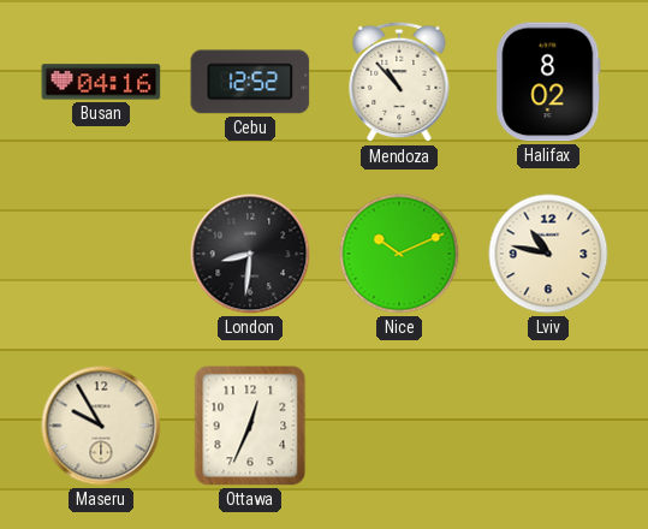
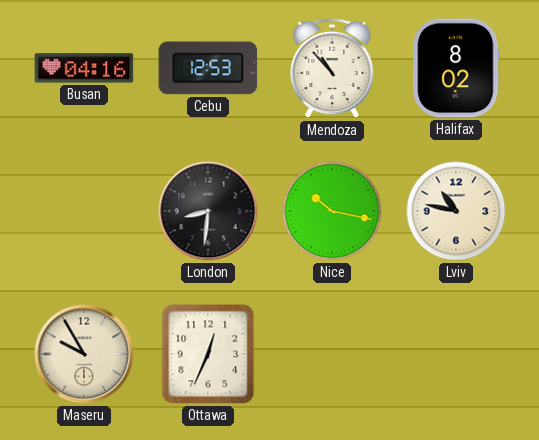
Cebu: 12:52 -> 12:53
Nice: 10:11 -> 10:17
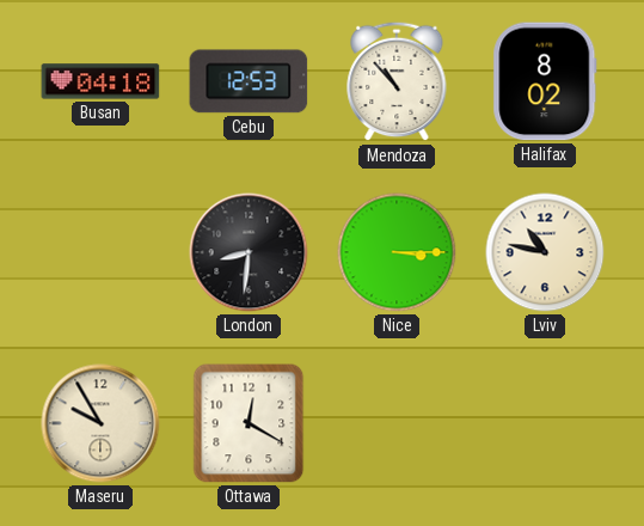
Busan: 04:16 -> 04:18
Nice: 10:17 -> 3:15
Ottawa: 12:34 -> 12:20
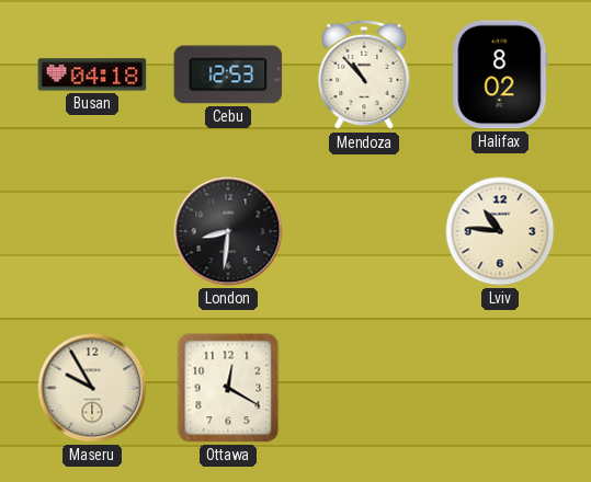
Nice: 3:15 -> none
Lviv: 10:47 -> 10:46
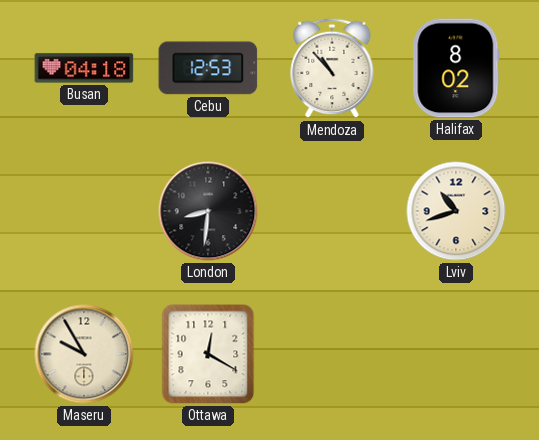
Lviv: 10:46 -> 10:42
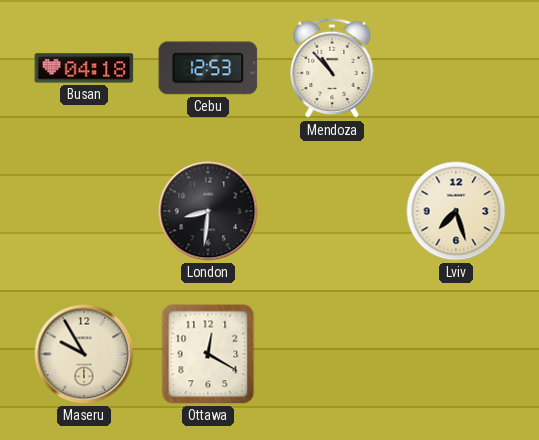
Halifax: 8:02 -> none
Lviv: 10:42 -> 7:27
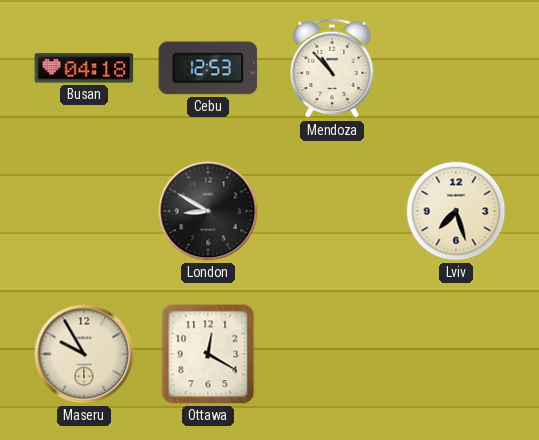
London: 8:31 -> 8:50
